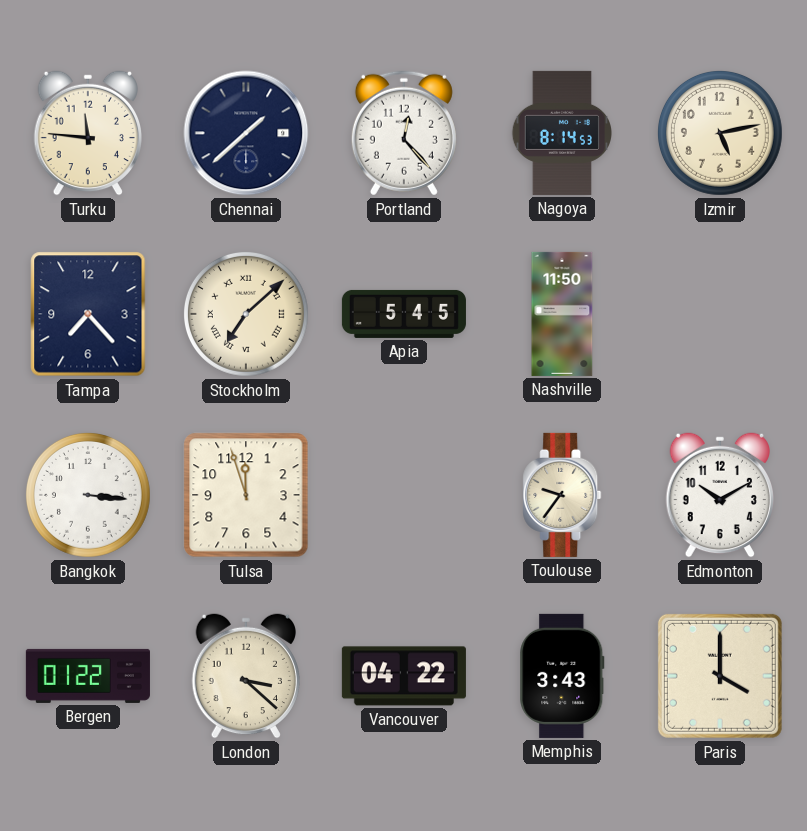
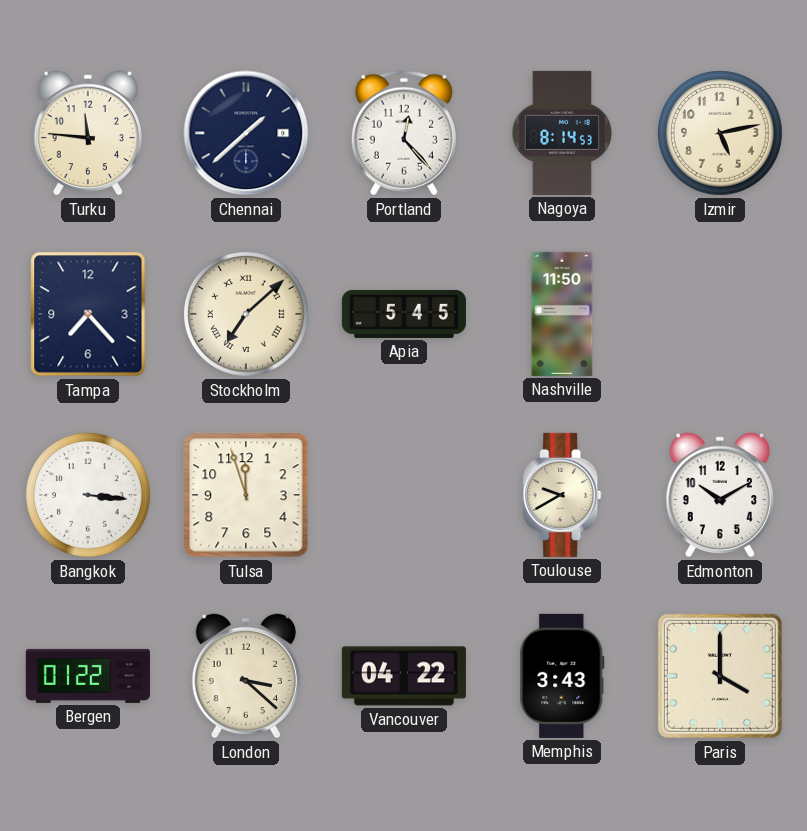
Toulouse: 9:36 -> 9:40
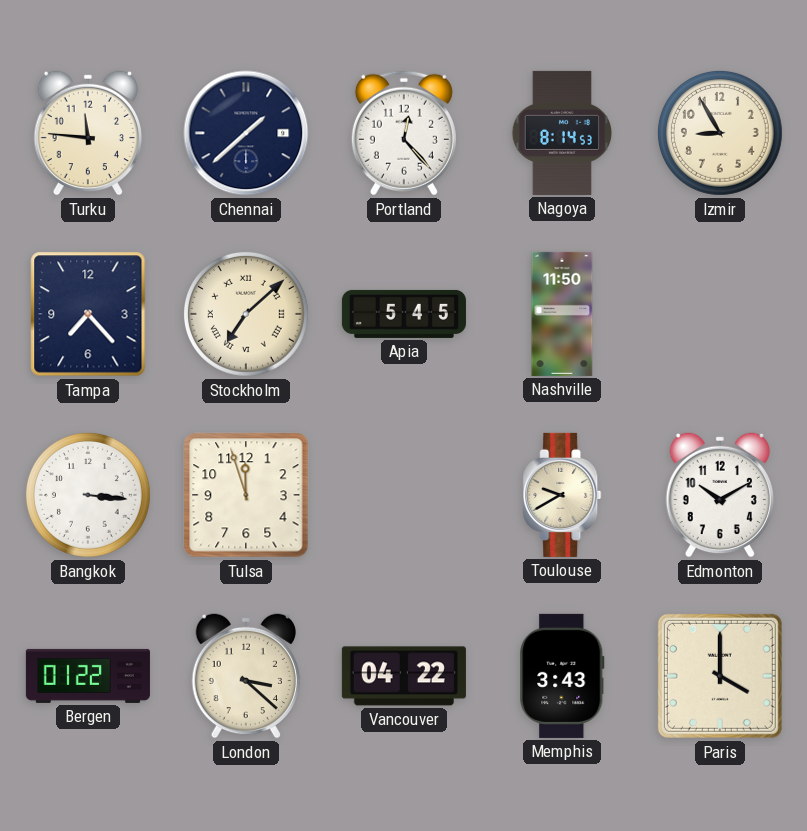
Izmir: 5:13 -> 8:55
